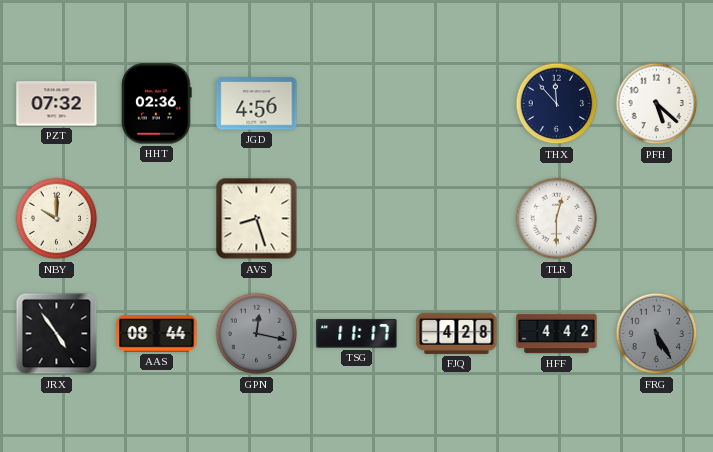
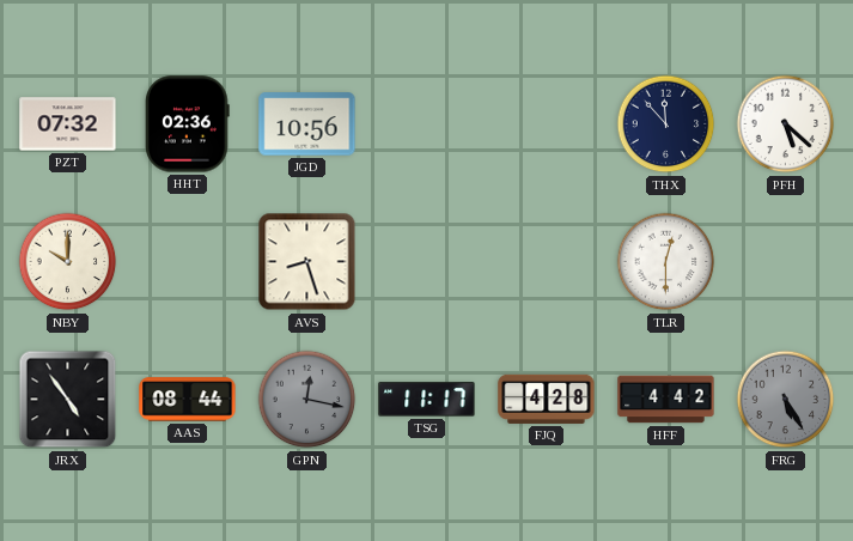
JGD: 4:56 -> 10:56
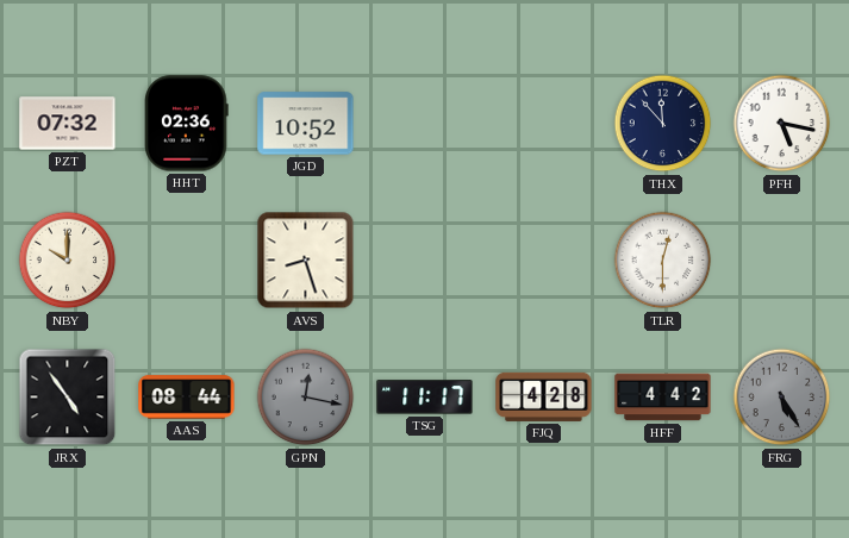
JGD: 10:56 -> 10:52
PFH: 5:22 -> 5:17
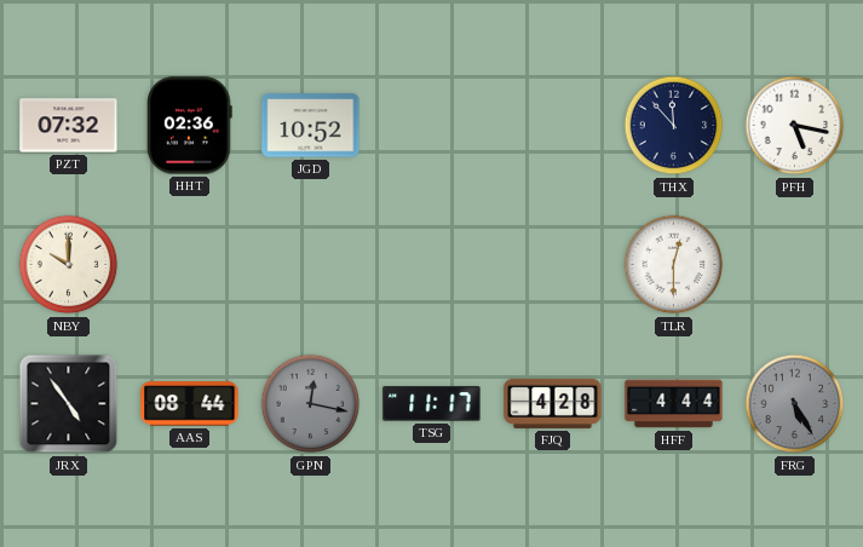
AVS: 8:27 -> none
HFF: 4:42 -> 4:44
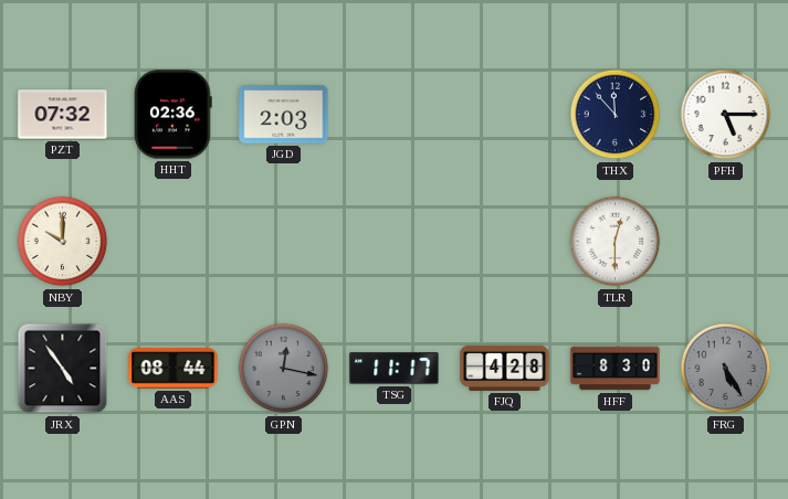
JGD: 10:52 -> 2:03
PFH: 5:17 -> 5:15
HFF: 4:44 -> 8:30
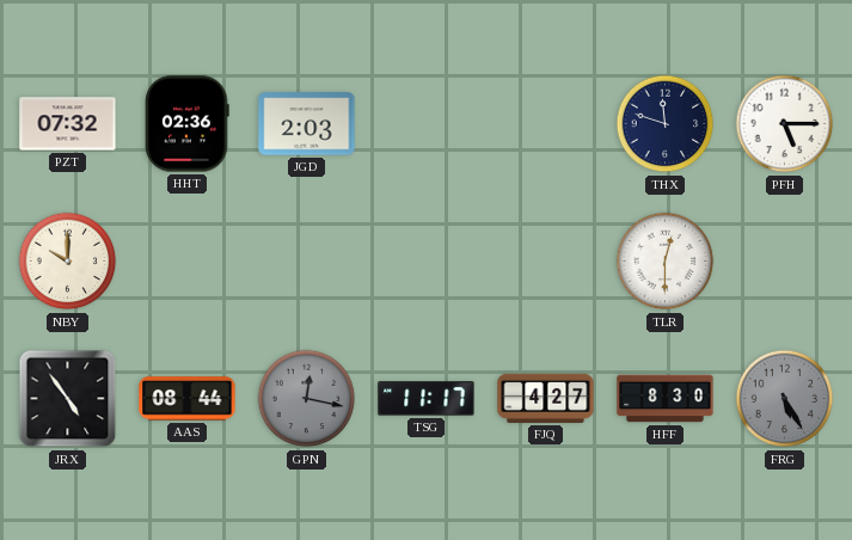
THX: 11:53 -> 11:48
FJQ: 4:28 -> 4:27
